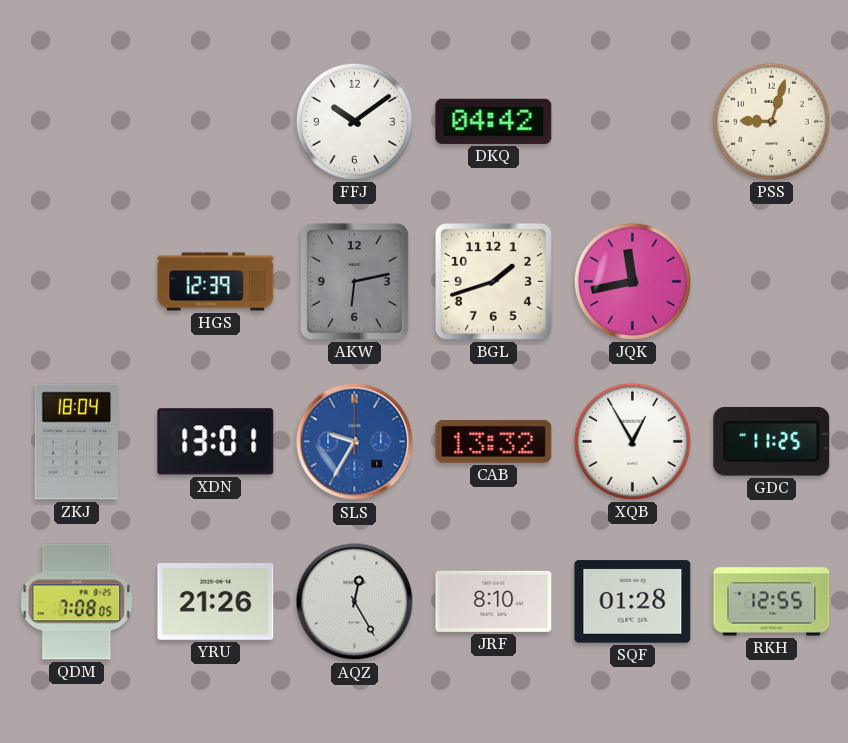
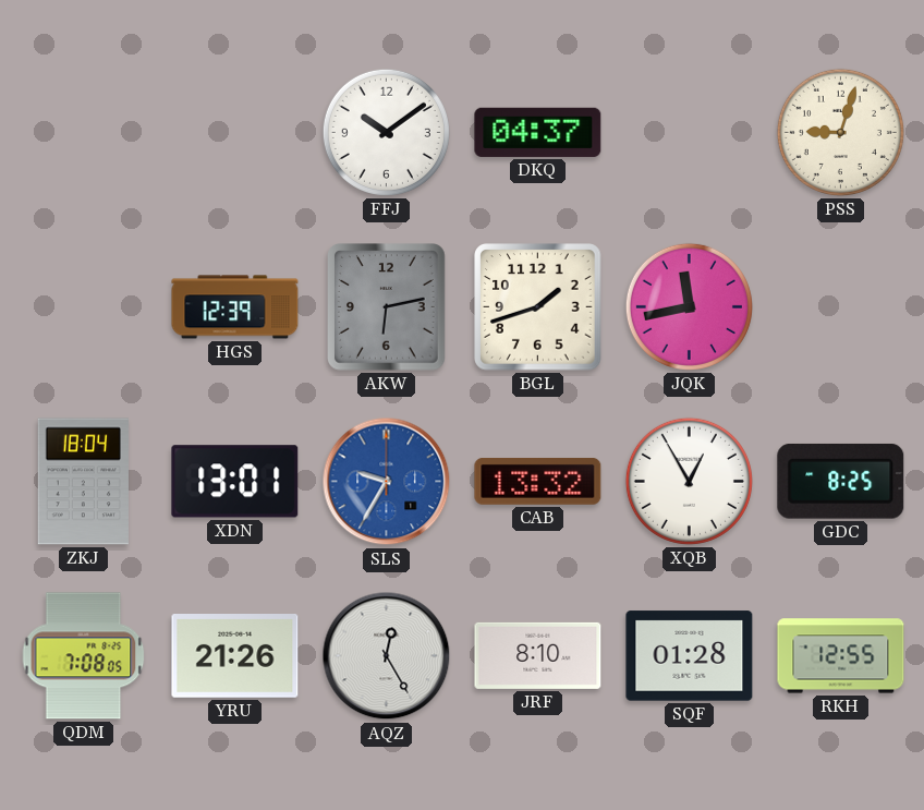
DKQ: 04:42 -> 04:37
GDC: 11:25 -> 8:25
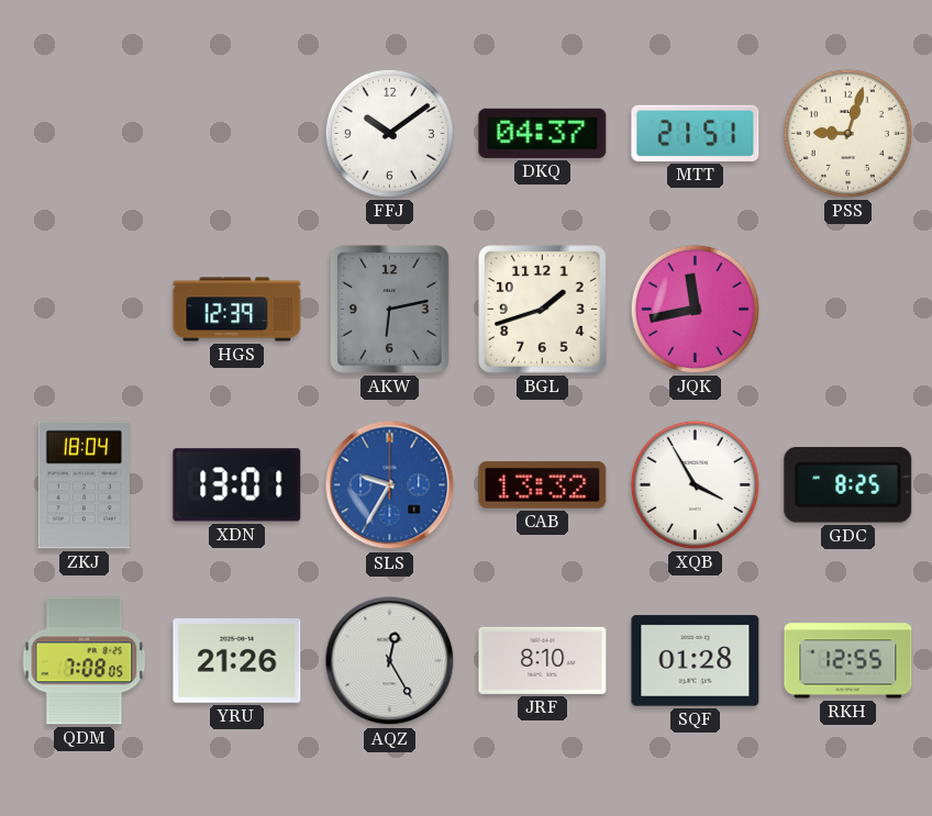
MTT: none -> 21:51
XQB: 12:55 -> 3:55
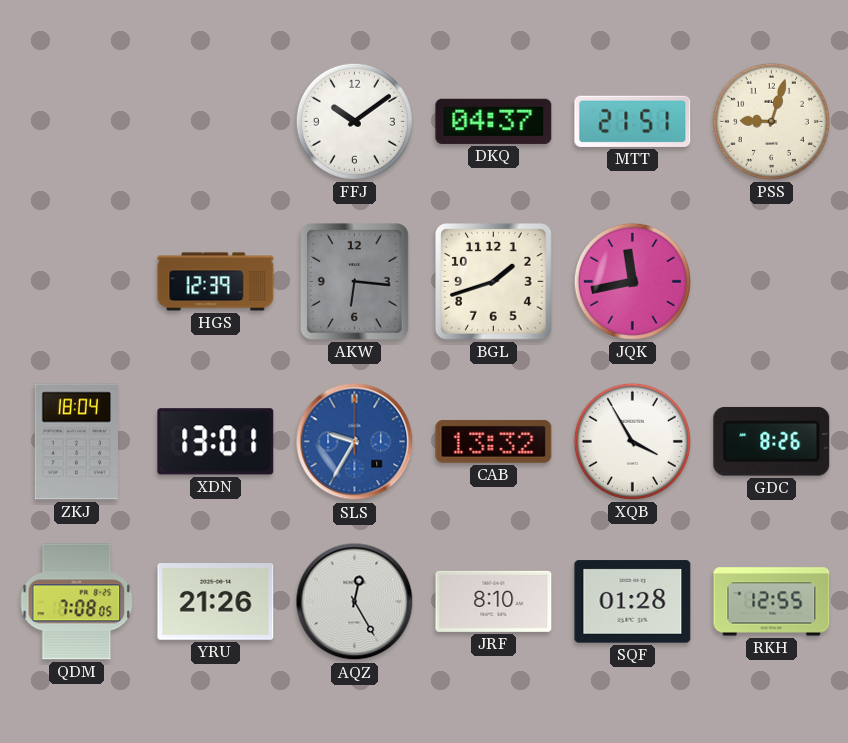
AKW: 6:13 -> 6:16
GDC: 8:25 -> 8:26
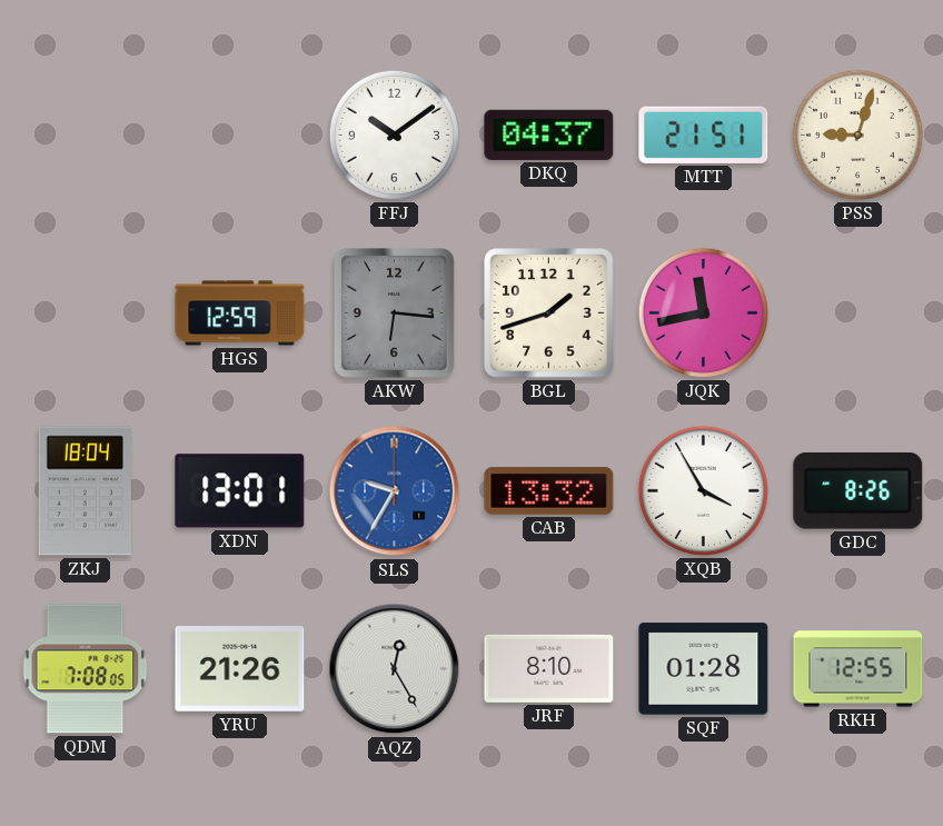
HGS: 12:39 -> 12:59
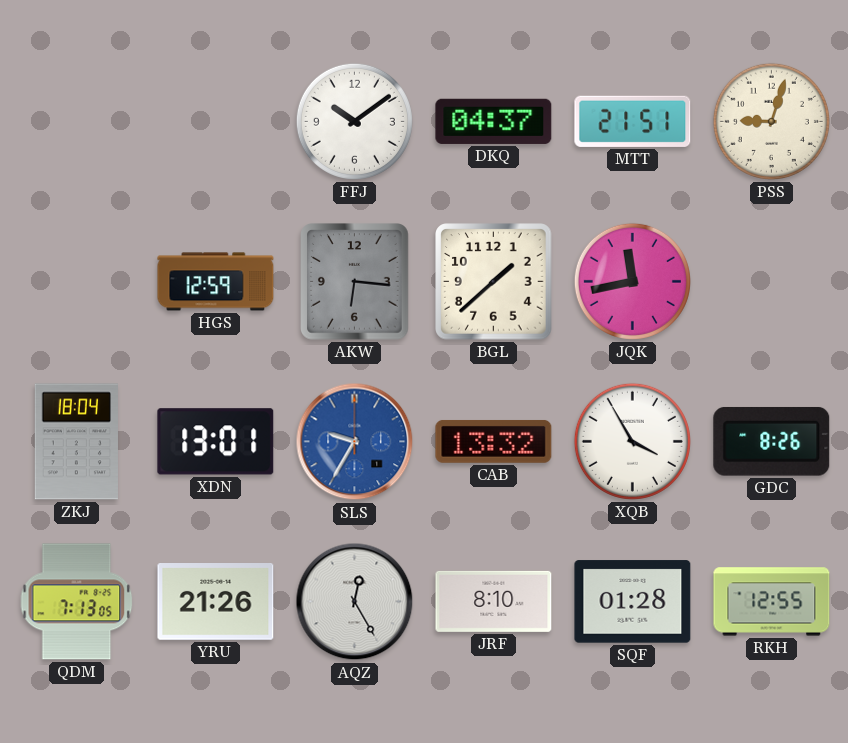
BGL: 1:42 -> 1:38
QDM: 7:08 -> 7:13
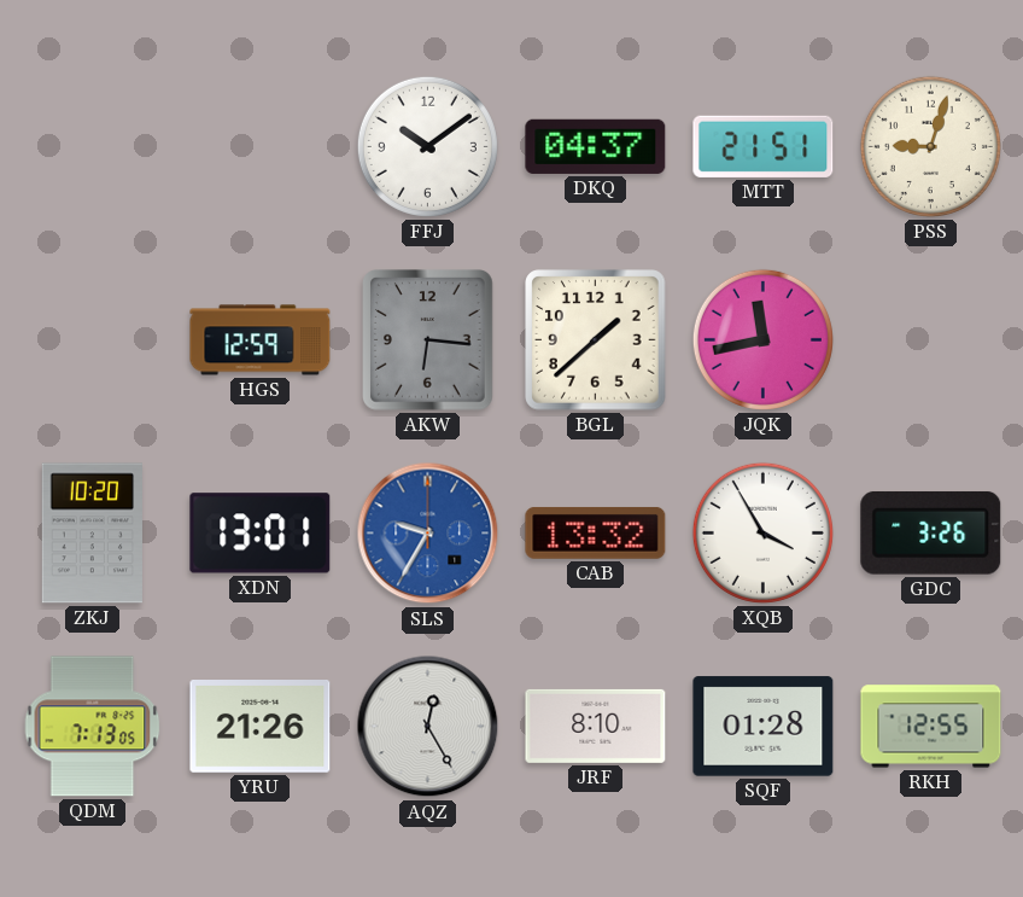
ZKJ: 18:04 -> 10:20
GDC: 8:26 -> 3:26
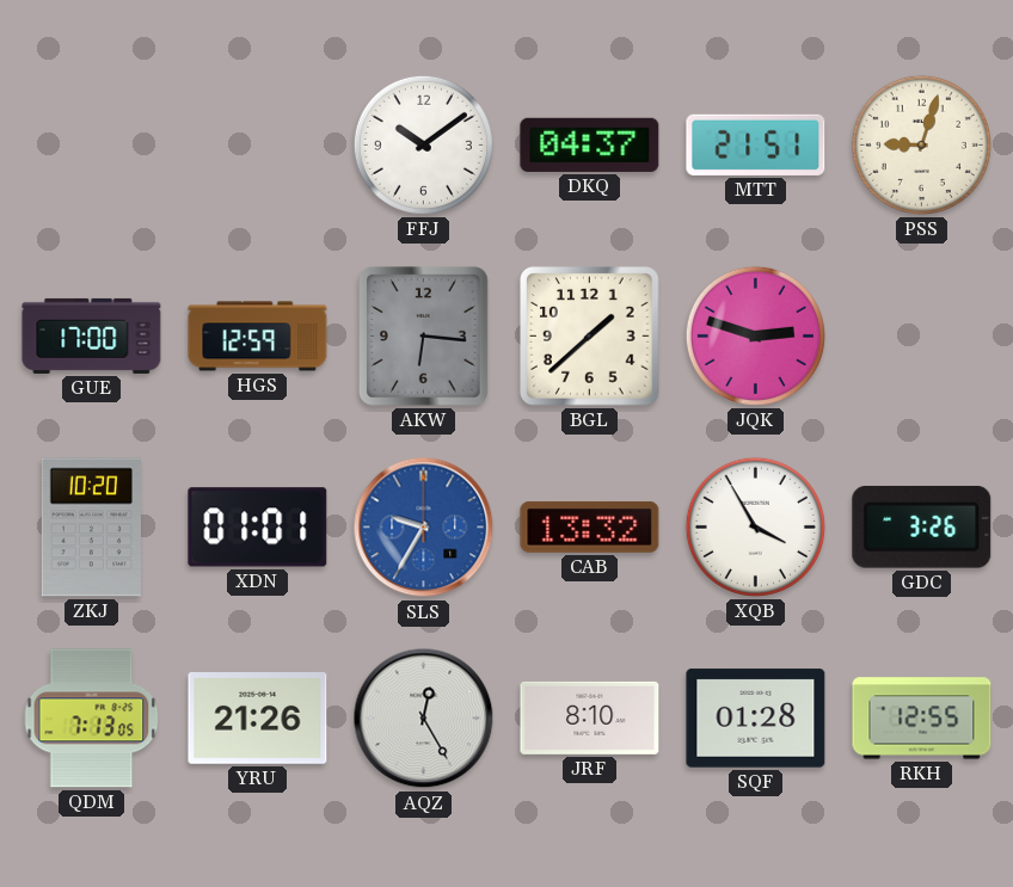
GUE: none -> 17:00
JQK: 11:43 -> 2:48
XDN: 13:01 -> 01:01
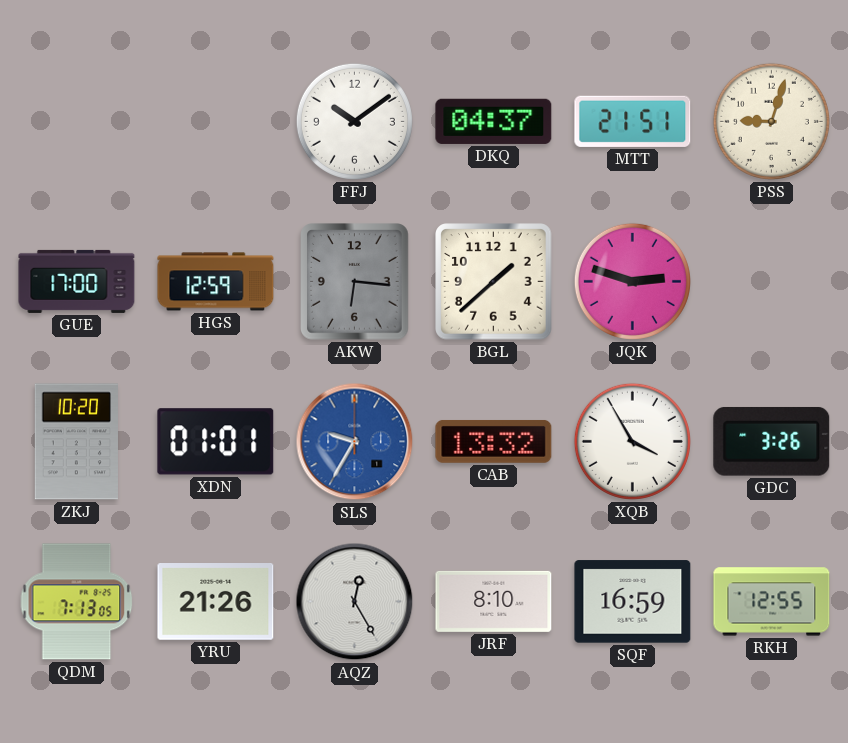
SQF: 01:28 -> 16:59
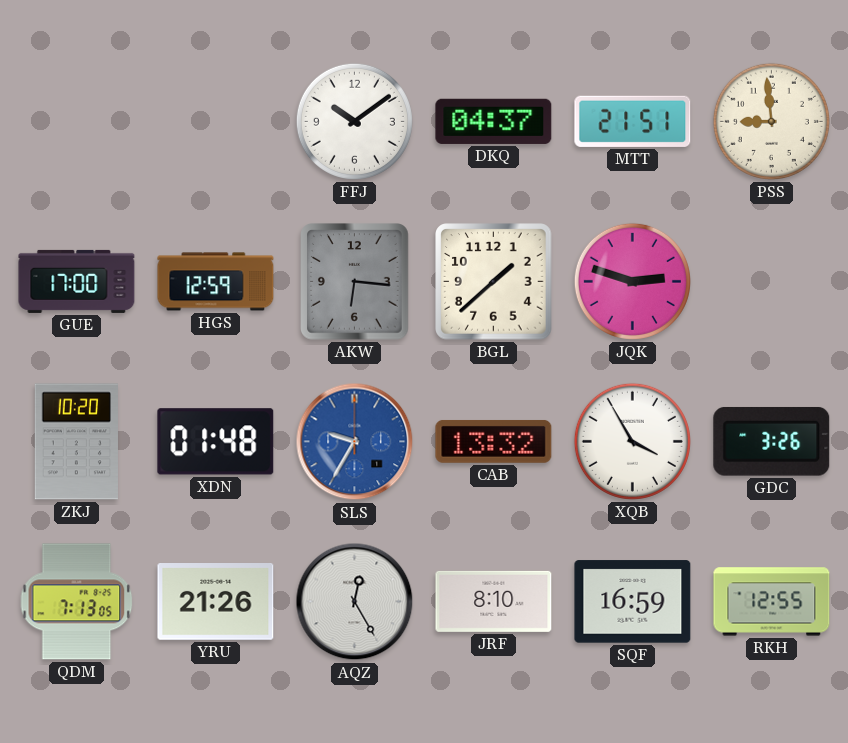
PSS: 9:03 -> 8:59
XDN: 01:01 -> 01:48
